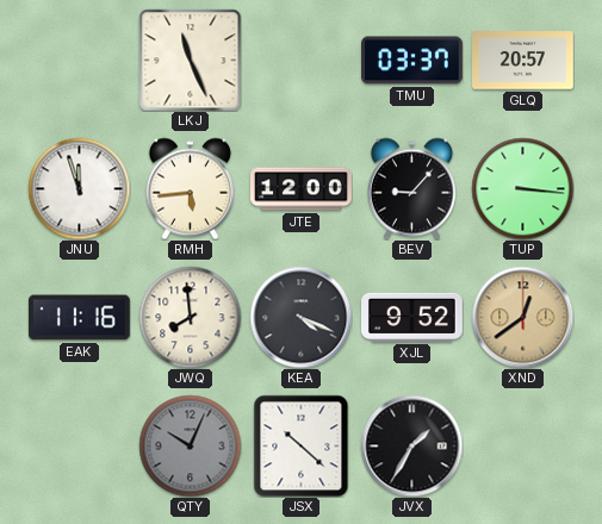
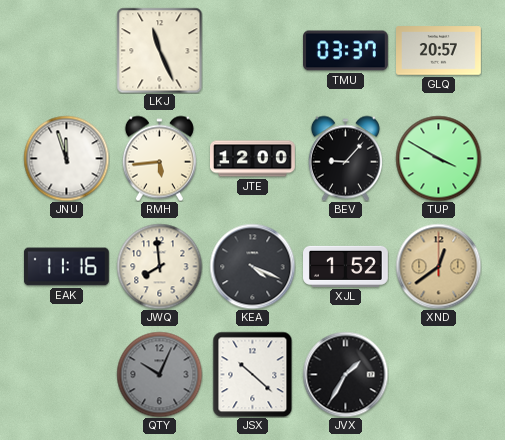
TUP: 3:16 -> 3:50
XJL: 9:52 -> 1:52
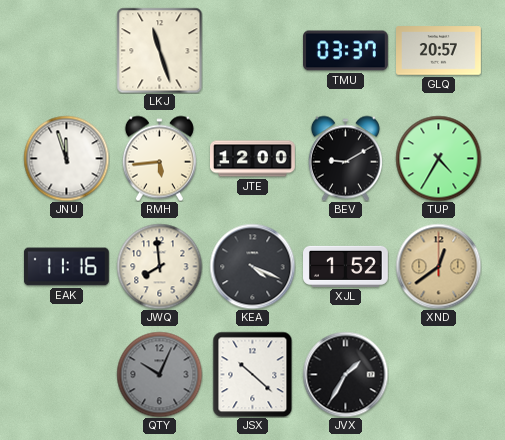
LKJ: 11:26 -> 11:27
BEV: 9:07 -> 9:10
TUP: 3:50 -> 4:35
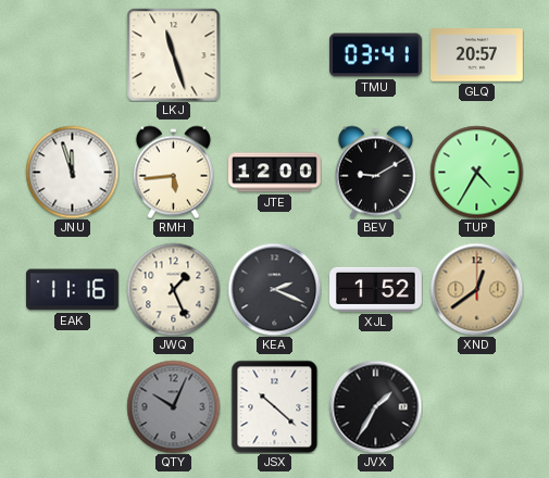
TMU: 03:37 -> 03:41
JWQ: 7:59 -> 1:26
KEA: 4:19 -> 2:19
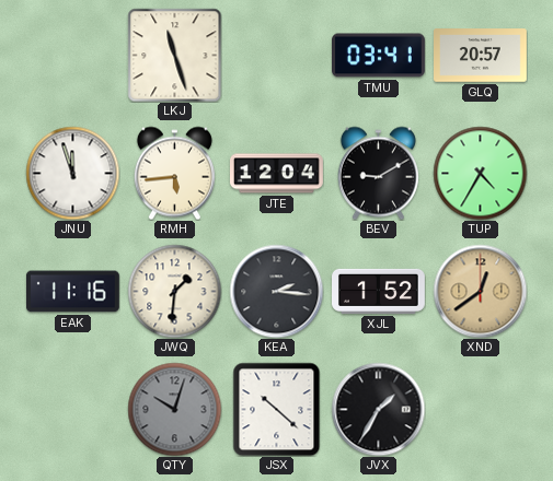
JTE: 12:00 -> 12:04
JWQ: 1:26 -> 1:31
KEA: 2:19 -> 2:16
QTY: 10:04 -> 10:03
